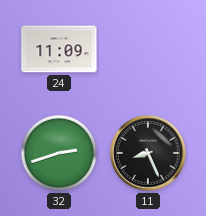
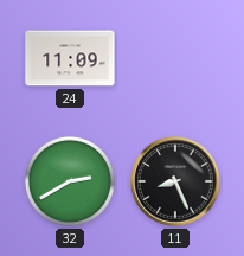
32: 2:42 -> 2:40
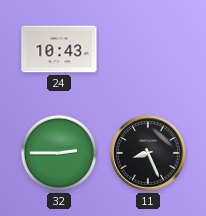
24: 11:09 -> 10:43
32: 2:40 -> 2:45
